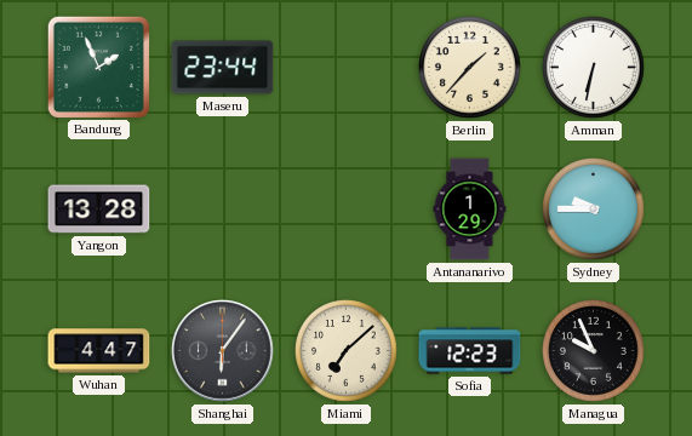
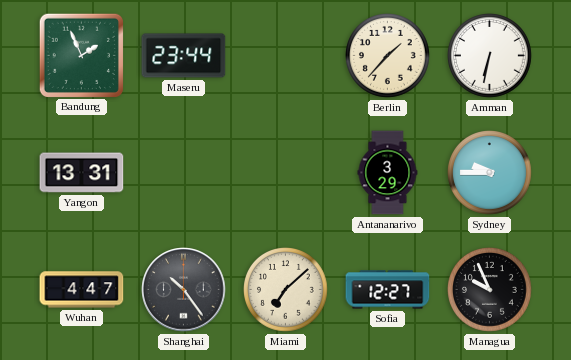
Yangon: 13:28 -> 13:31
Antananarivo: 1:29 -> 3:29
Shanghai: 6:06 -> 10:24
Sofia: 12:23 -> 12:27
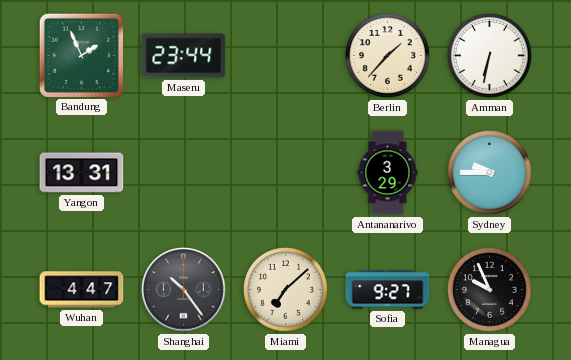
Sofia: 12:27 -> 9:27
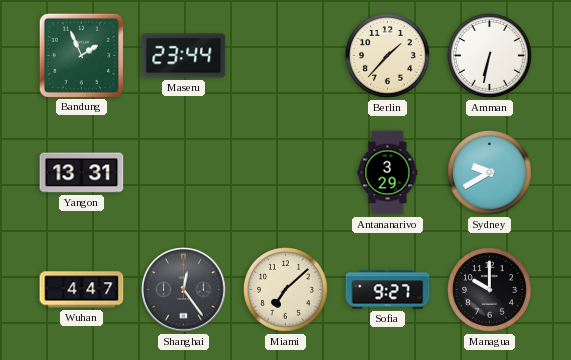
Sydney: 9:45 -> 9:40
Shanghai: 10:24 -> 12:24
Managua: 9:56 -> 10:00
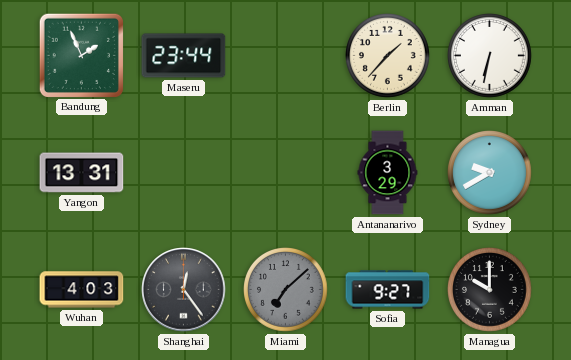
Wuhan: 4:47 -> 4:03
Miami dial: cream -> grey
